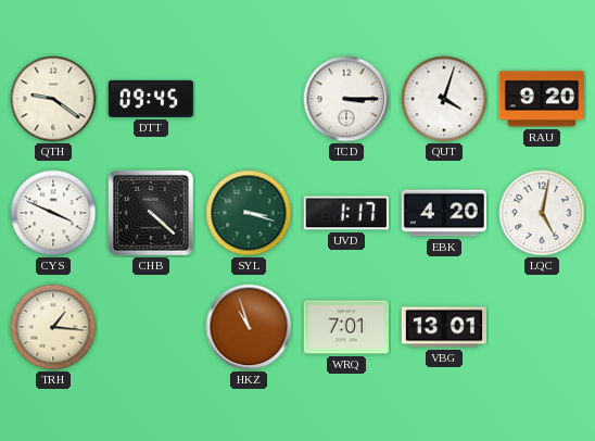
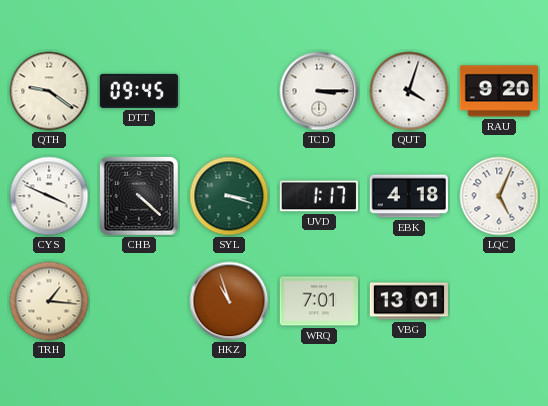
EBK: 4:20 -> 4:18
LQC: 5:02 -> 5:04
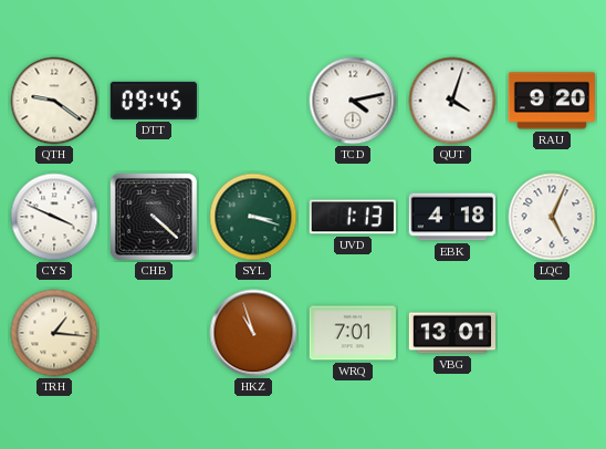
TCD: 3:15 -> 4:13
UVD: 1:17 -> 1:13
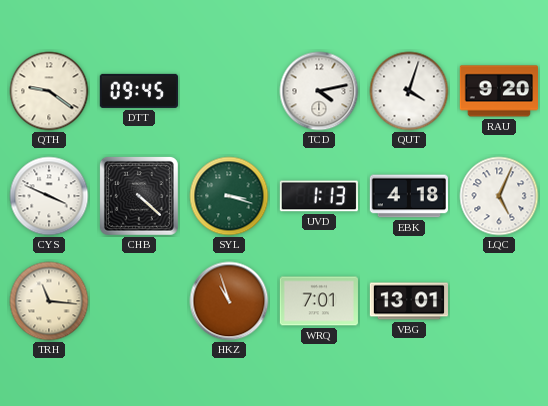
TRH: 1:16 -> 11:16
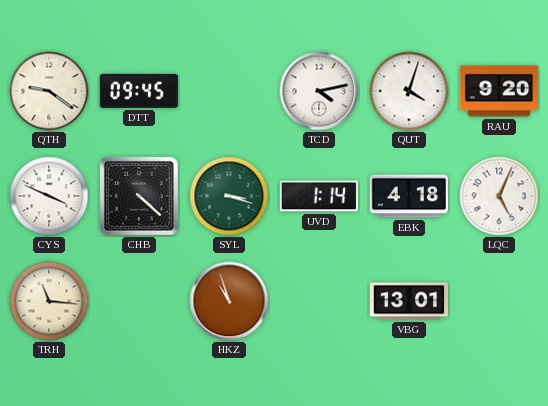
UVD: 1:13 -> 1:14
WRQ: 7:01 -> none
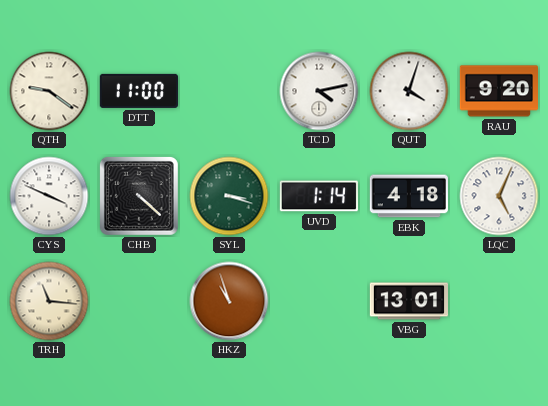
DTT: 09:45 -> 11:00
